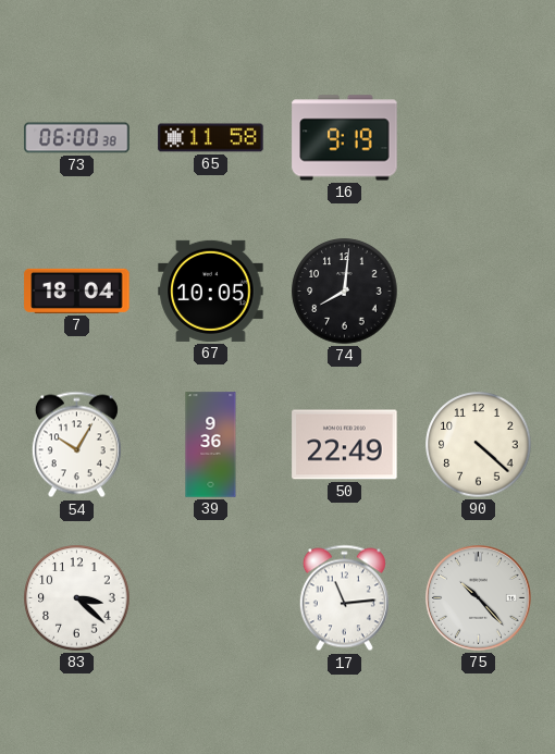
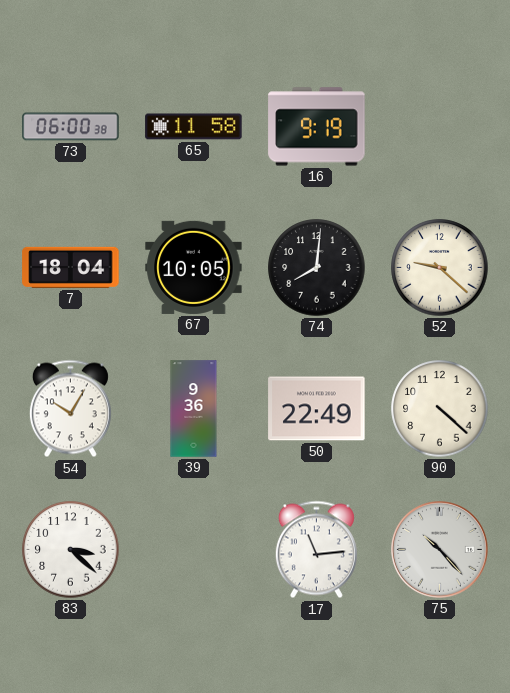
52: none -> 9:22
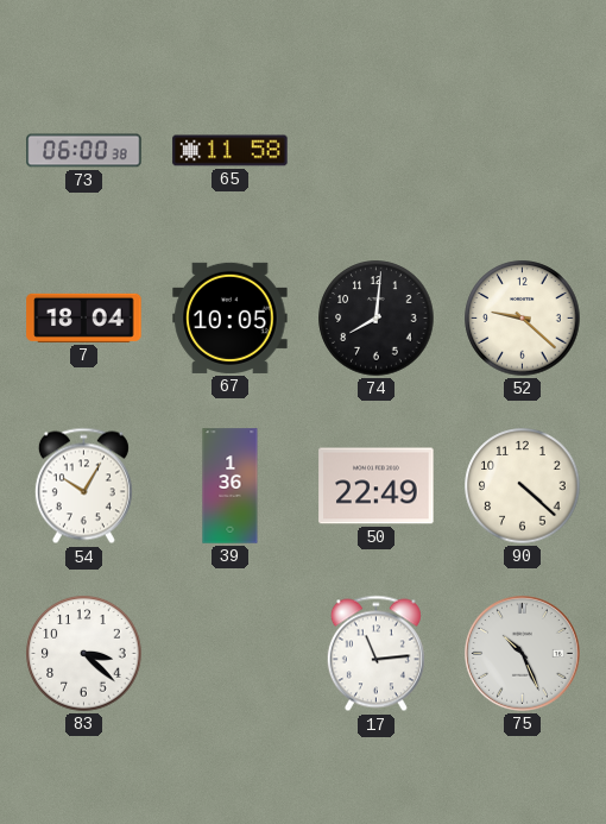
16: 9:19 -> none
39: 9:36 -> 1:36
75: 10:23 -> 10:26
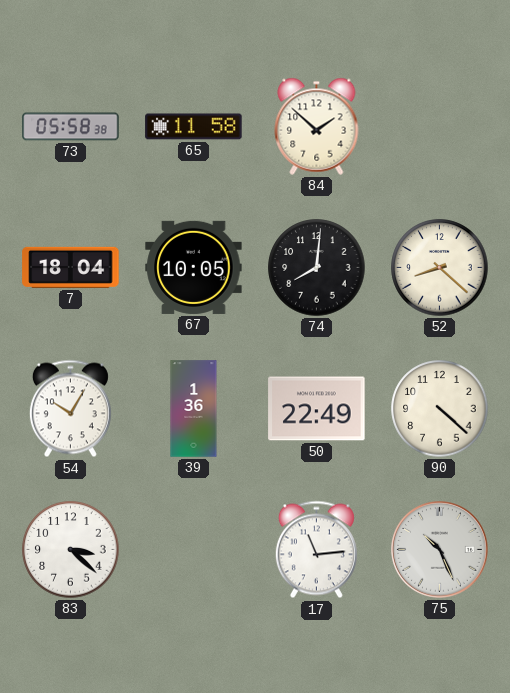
73: 06:00 -> 05:58
84: none -> 1:52
52: 9:22 -> 8:22
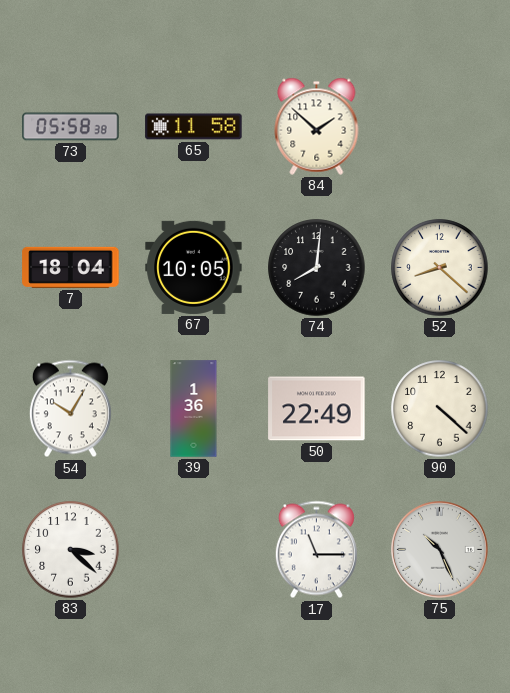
17: 11:14 -> 11:15
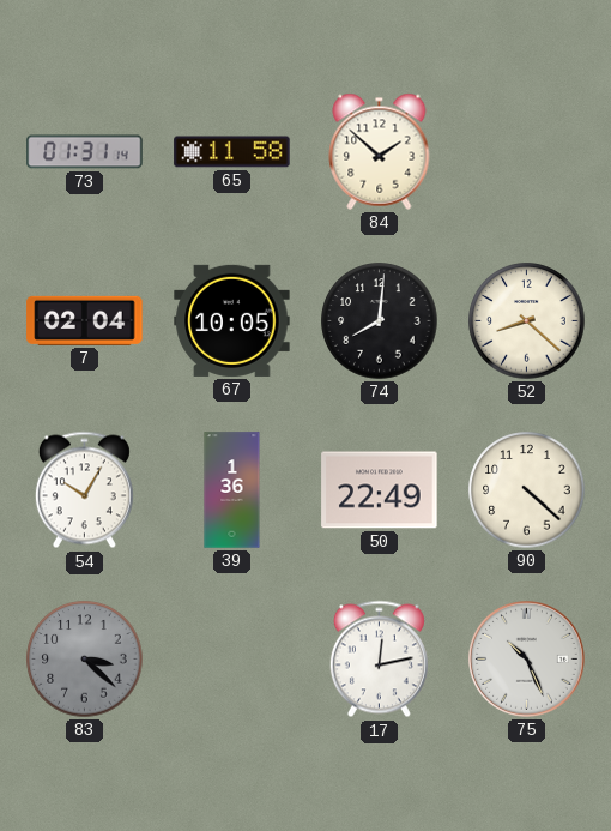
73: 05:58 -> 01:31
7: 18:04 -> 02:04
83 dial: white -> grey
17: 11:15 -> 12:13
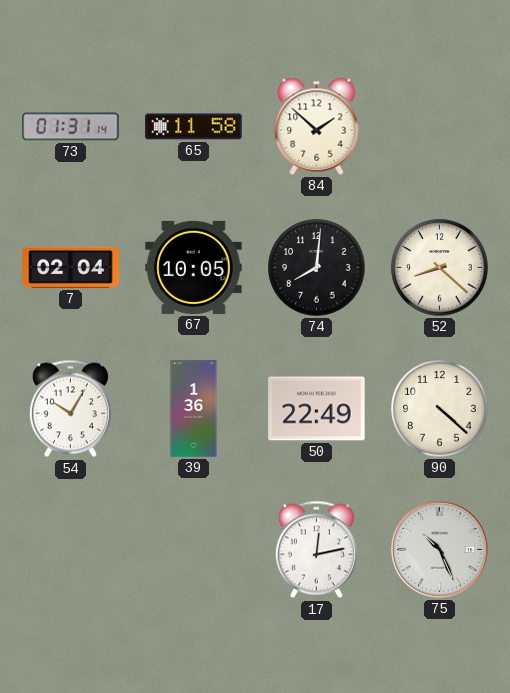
83: 3:22 -> none
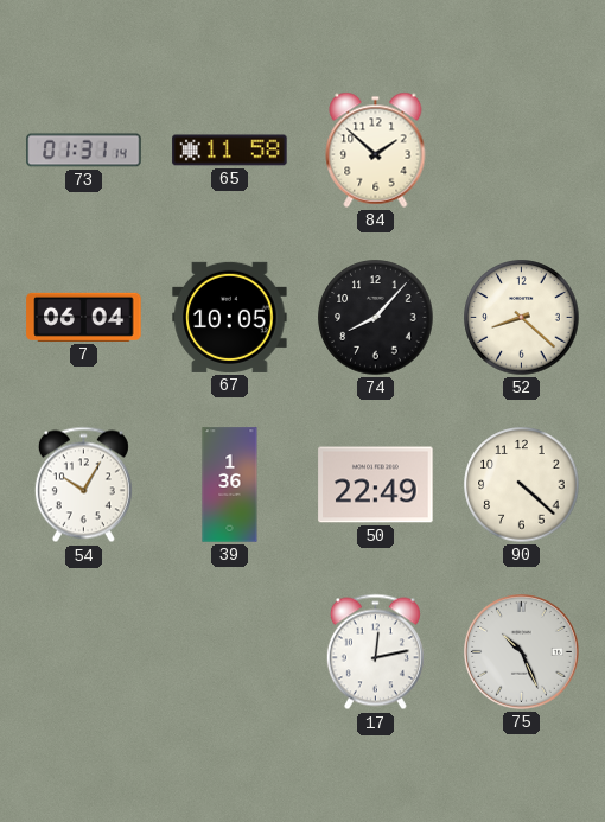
7: 02:04 -> 06:04
74: 8:01 -> 8:07
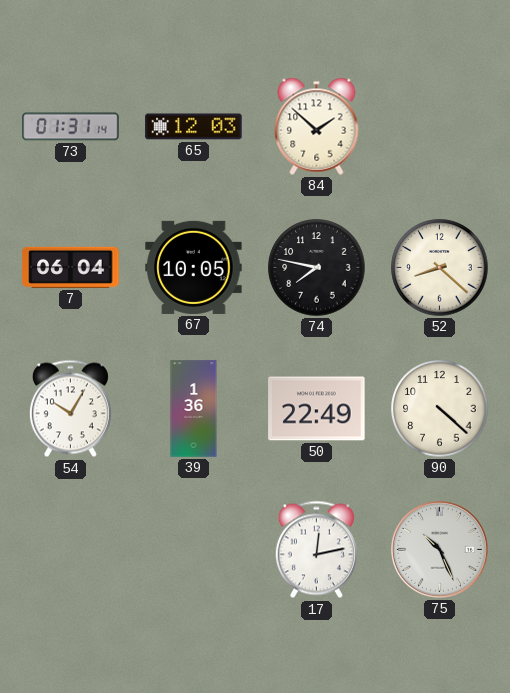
65: 11:58 -> 12:03
74: 8:07 -> 7:47
